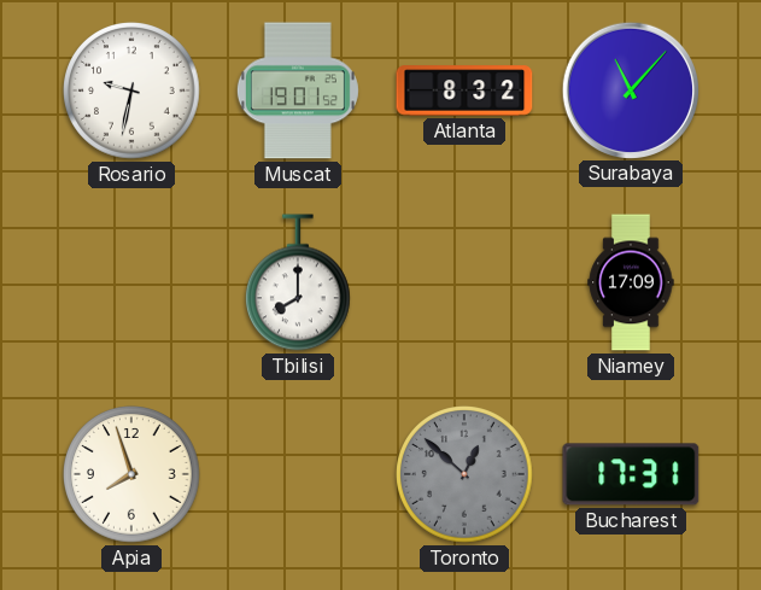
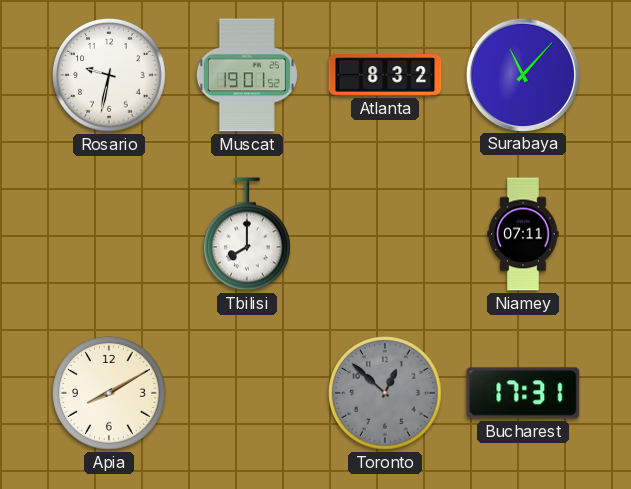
Niamey: 17:09 -> 07:11
Apia: 7:57 -> 8:10
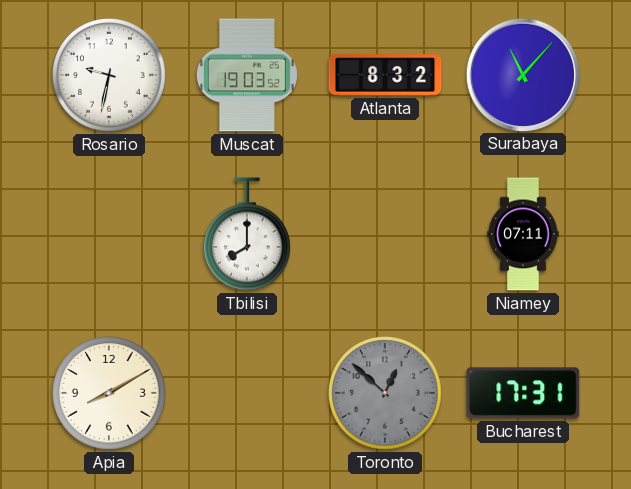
Muscat: 19:01 -> 19:03
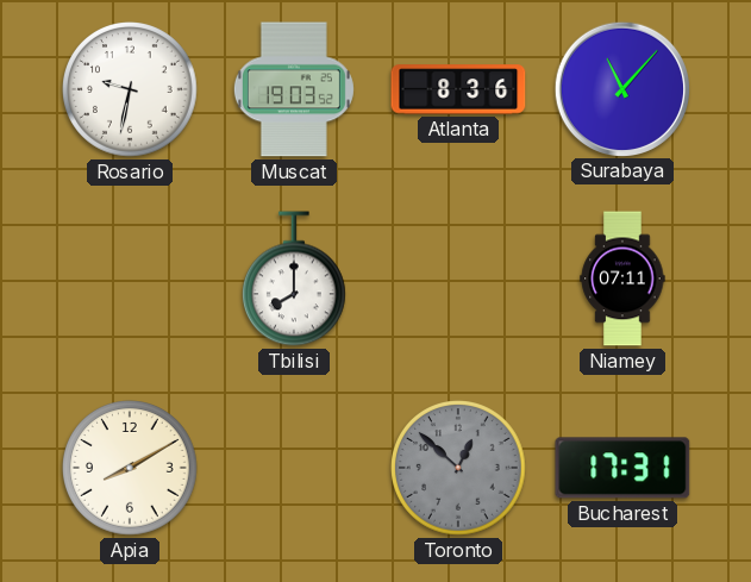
Atlanta: 8:32 -> 8:36
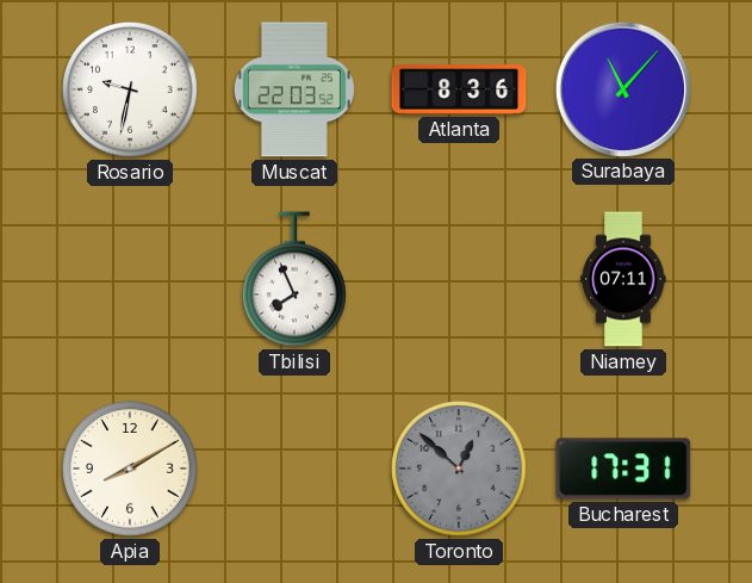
Muscat: 19:03 -> 22:03
Tbilisi: 8:00 -> 7:56
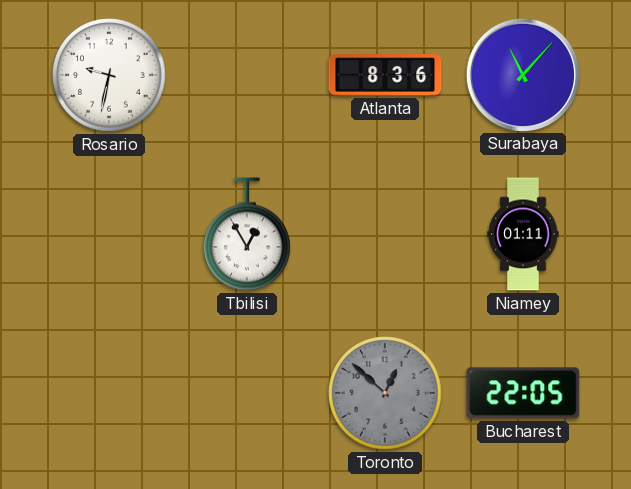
Muscat: 22:03 -> none
Tbilisi: 7:56 -> 12:55
Niamey: 07:11 -> 01:11
Apia: 8:10 -> none
Bucharest: 17:31 -> 22:05
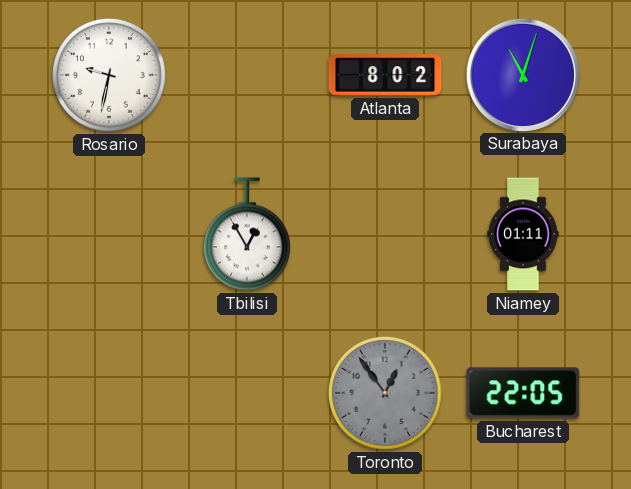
Atlanta: 8:36 -> 8:02
Surabaya: 11:07 -> 11:03
Toronto: 12:52 -> 12:54
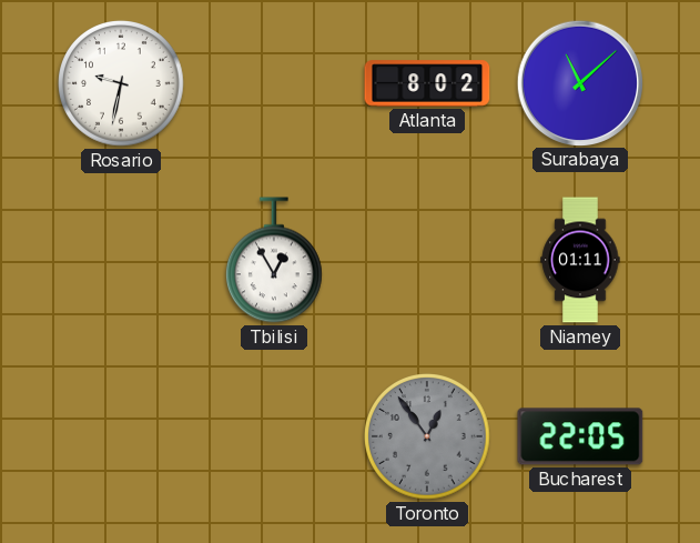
Surabaya: 11:03 -> 11:08
